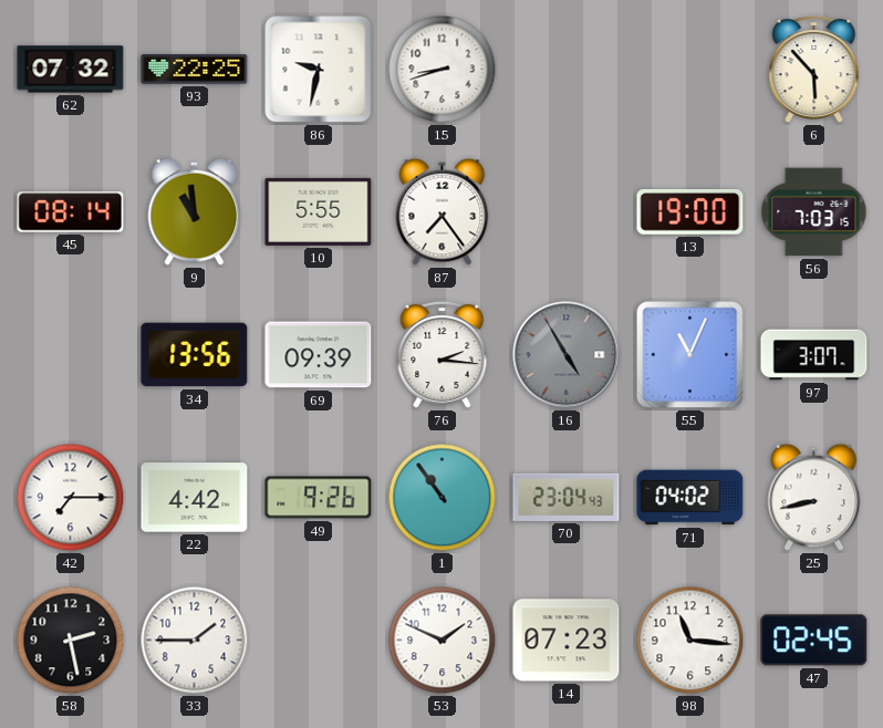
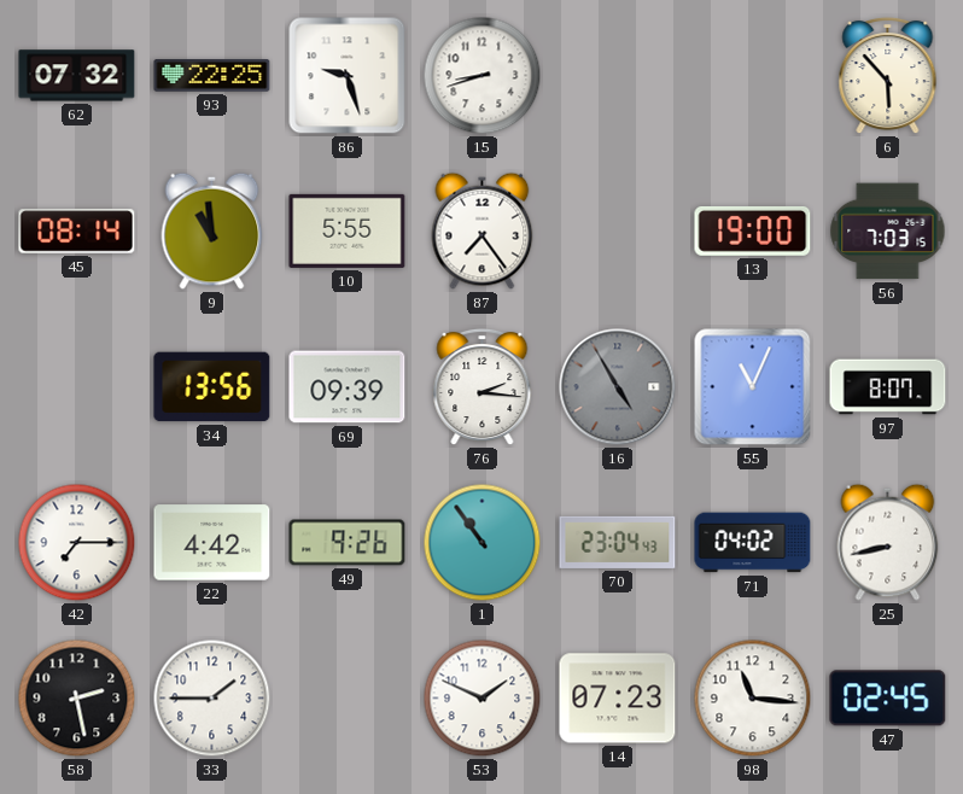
86: 9:32 -> 9:27
97: 3:07 -> 8:07
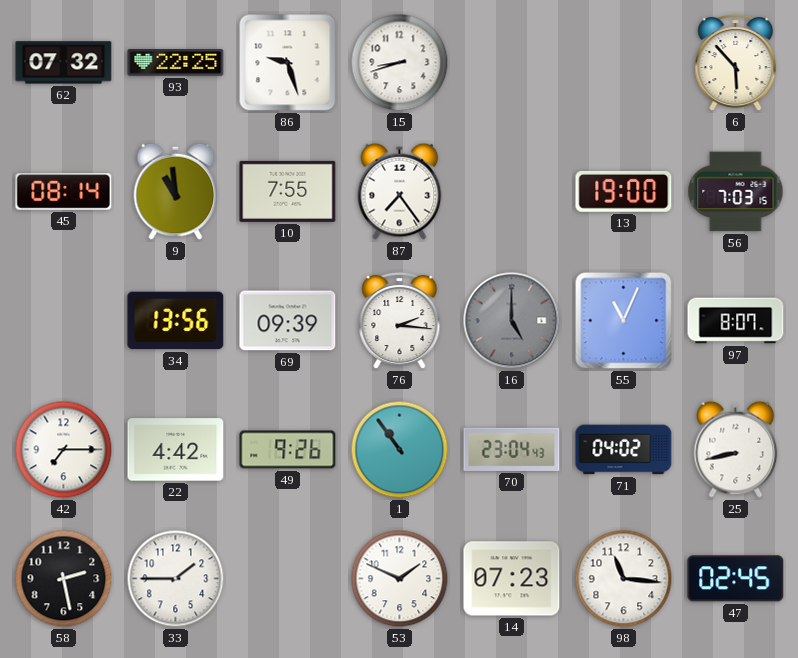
10: 5:55 -> 7:55
16: 4:55 -> 5:00
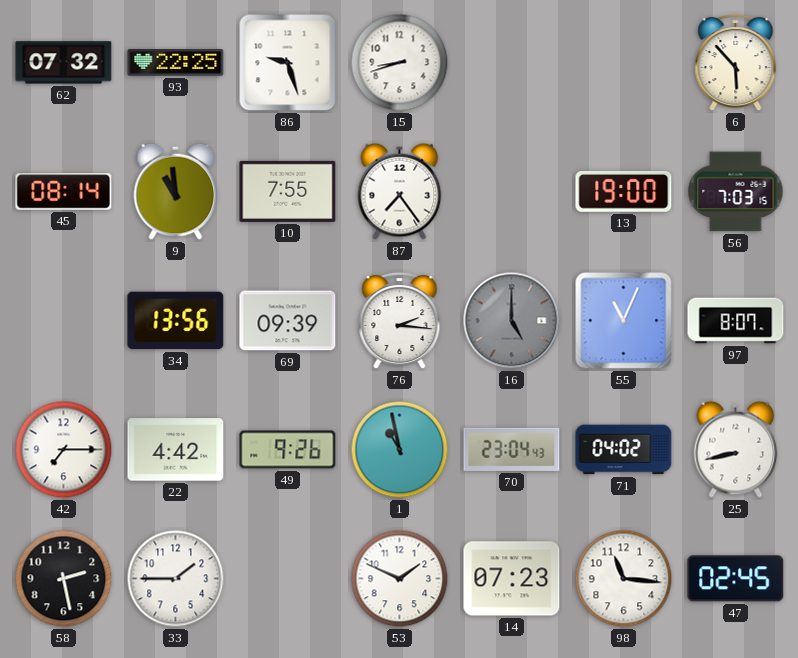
1: 10:54 -> 10:58
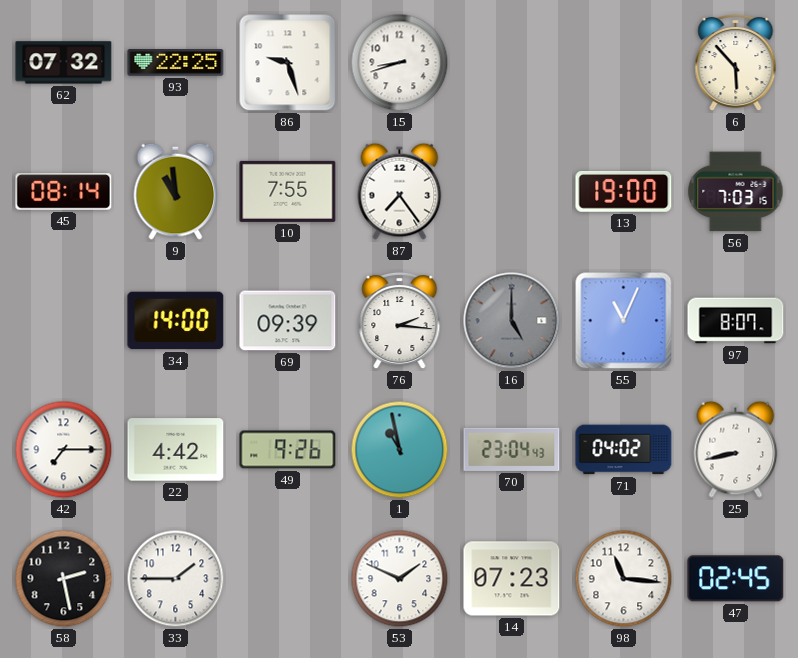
34: 13:56 -> 14:00
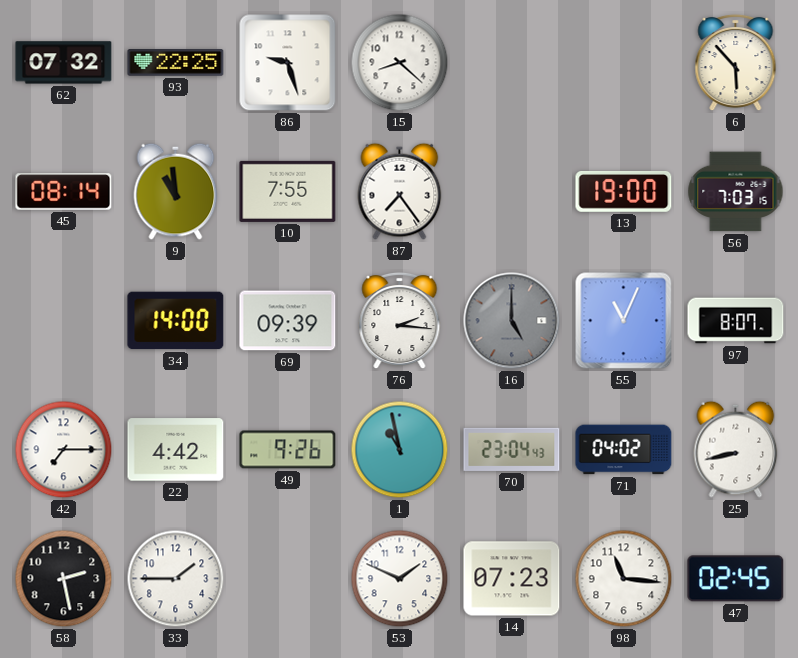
15: 8:42 -> 8:22
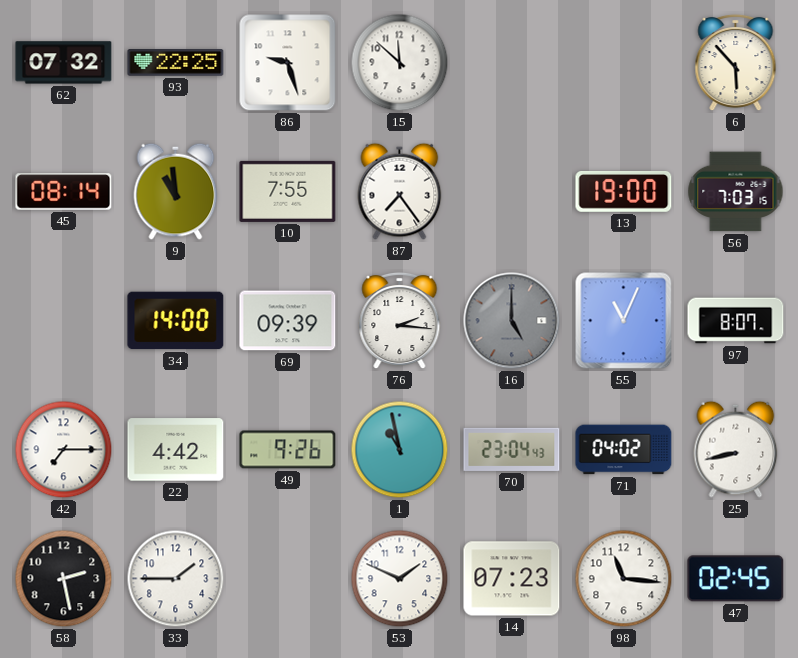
15: 8:22 -> 11:52
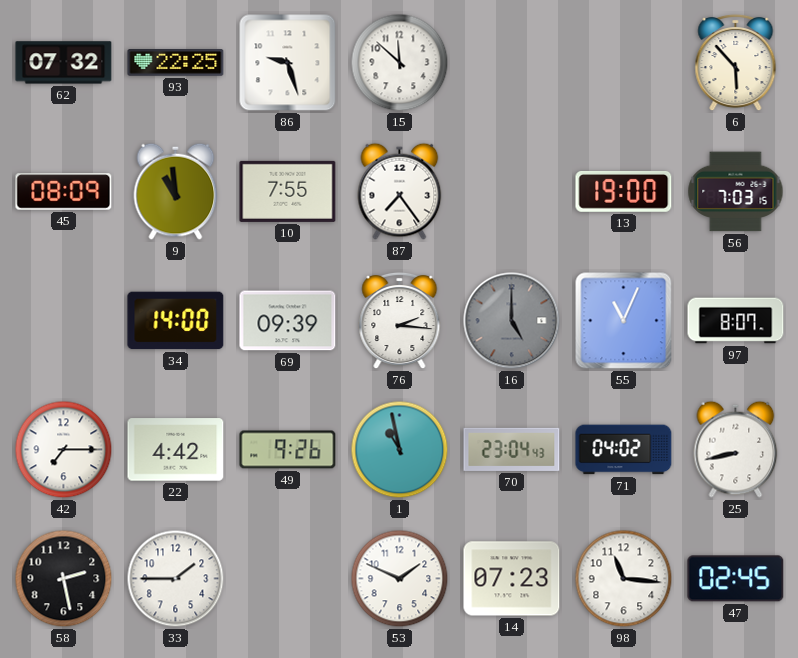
45: 08:14 -> 08:09
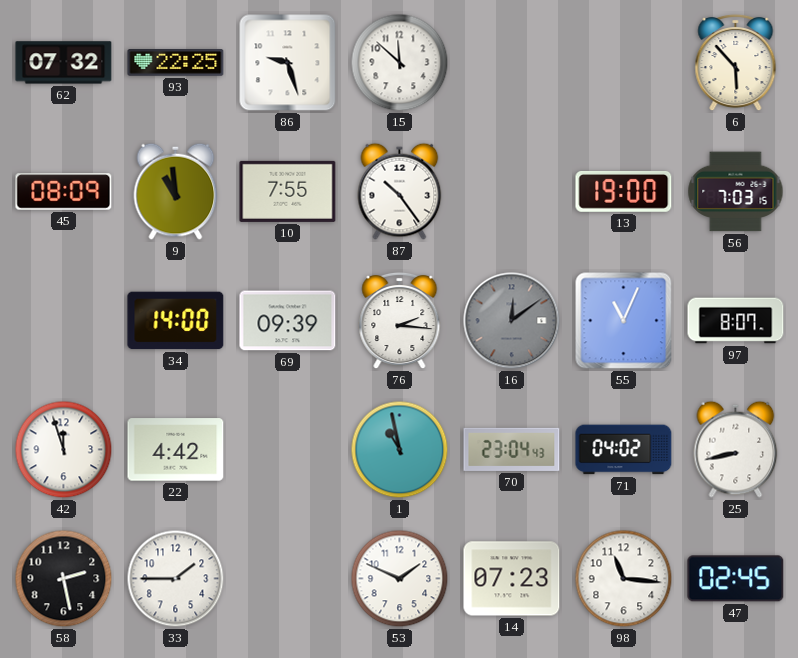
87: 7:24 -> 10:24
16: 5:00 -> 12:09
42: 7:15 -> 11:57
49: 9:26 -> none
